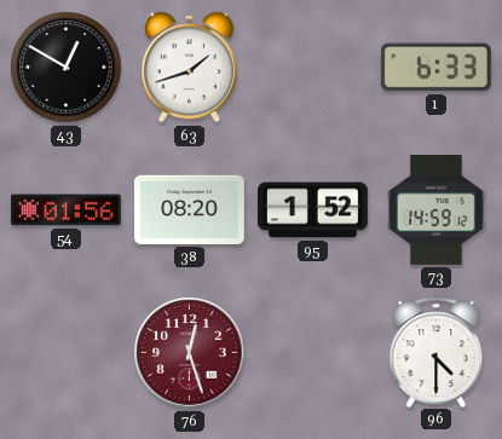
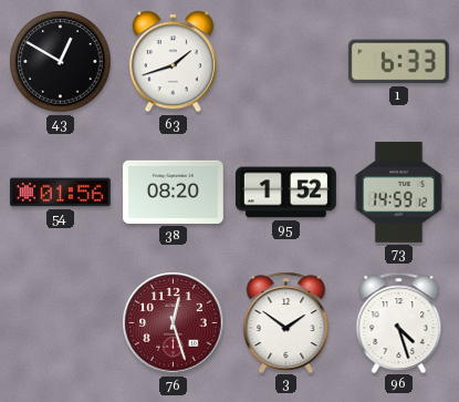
3: none -> 1:51
96: 4:30 -> 4:27
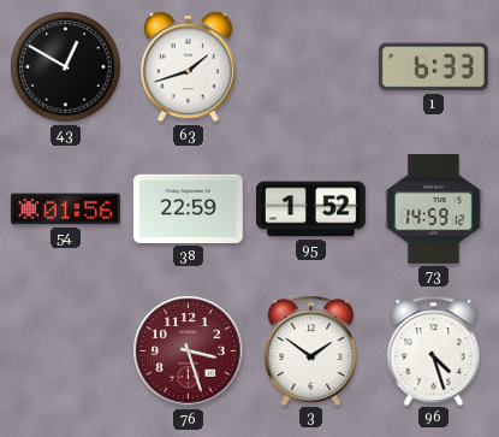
38: 08:20 -> 22:59
76: 12:27 -> 3:27
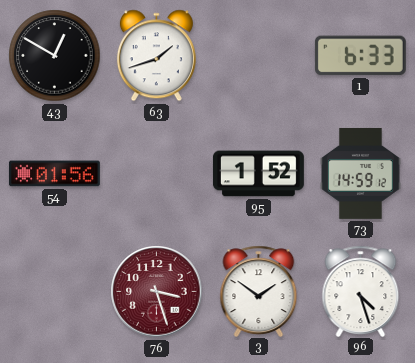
38: 22:59 -> none
